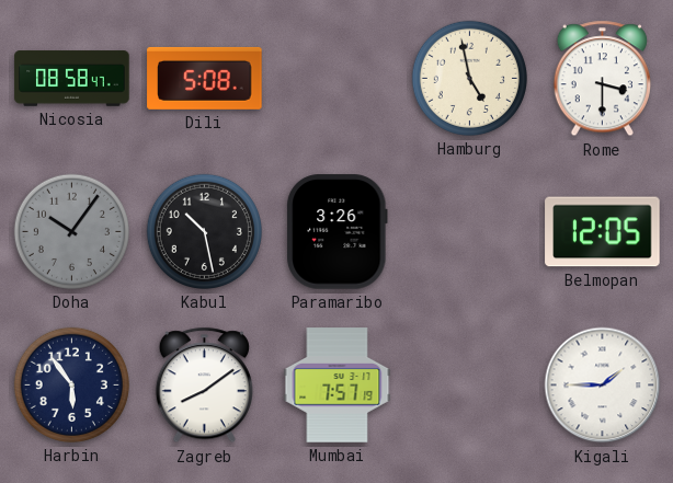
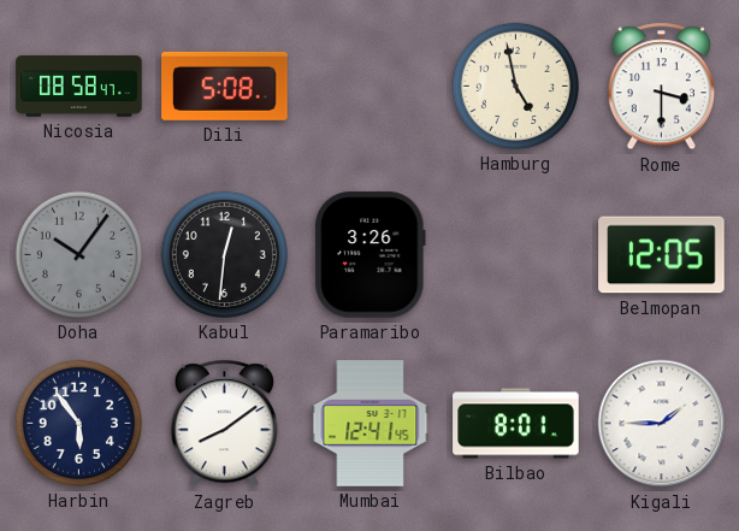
Kabul: 10:28 -> 12:31
Mumbai: 7:57 -> 12:41
Bilbao: none -> 8:01
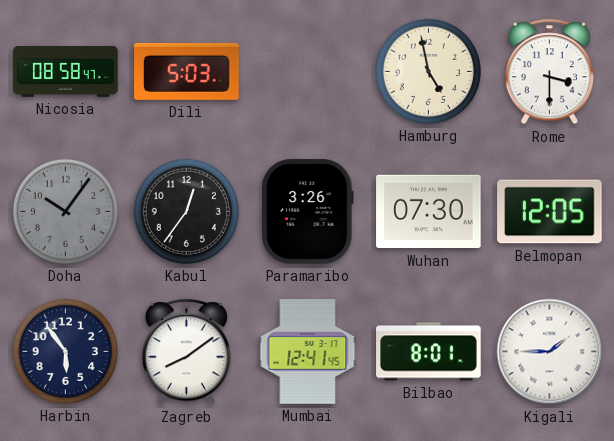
Dili: 5:08 -> 5:03
Kabul: 12:31 -> 12:36
Wuhan: none -> 07:30
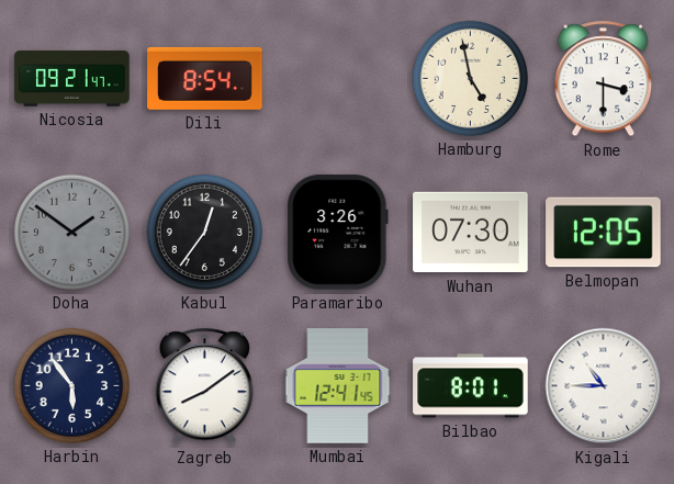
Nicosia: 08:58 -> 09:21
Dili: 5:03 -> 8:54
Doha: 10:06 -> 1:51
Kigali: 1:45 -> 10:45
